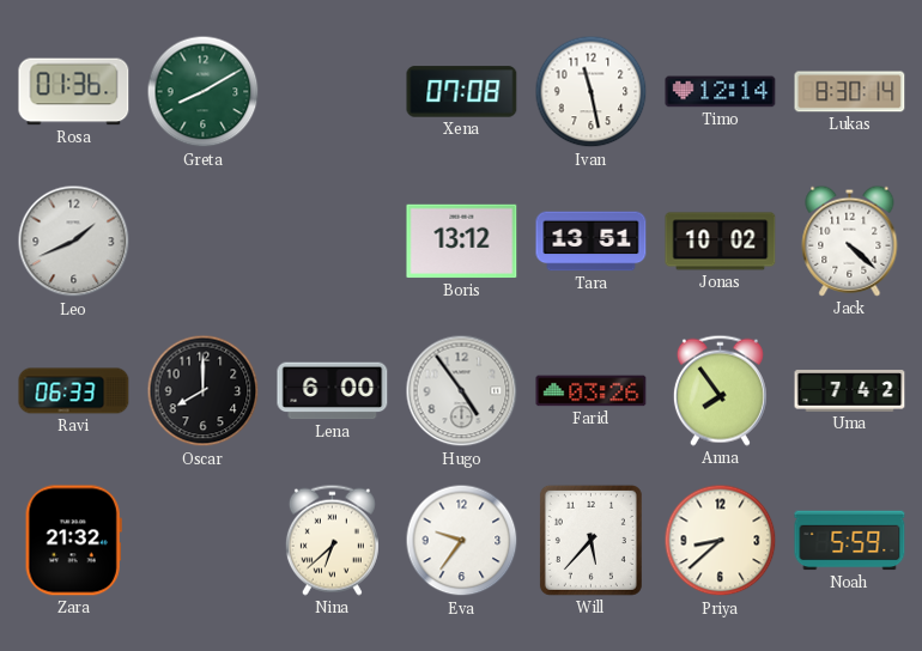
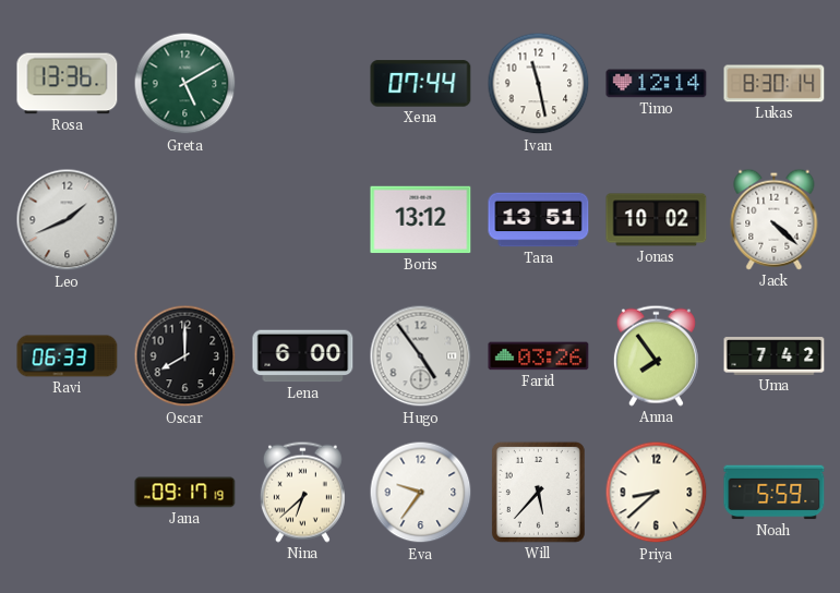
Rosa: 01:36 -> 13:36
Greta: 8:10 -> 5:10
Xena: 07:08 -> 07:44
Zara: 21:32 -> none
Jana: none -> 09:17
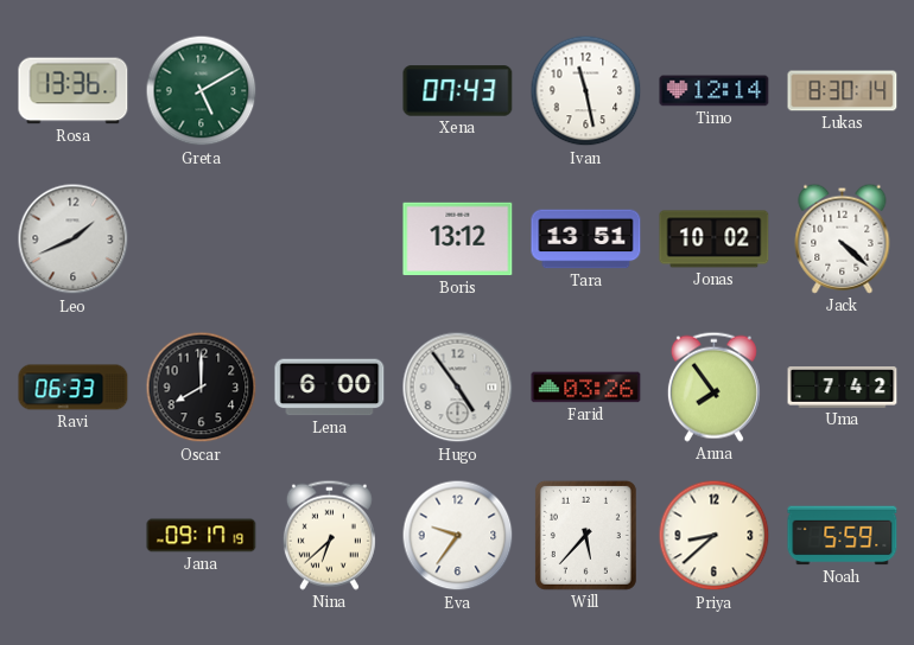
Xena: 07:44 -> 07:43
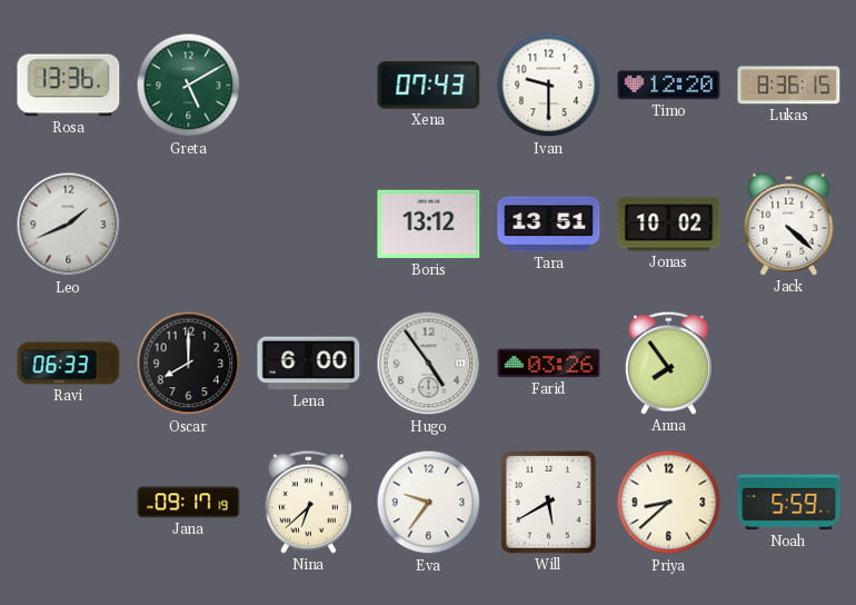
Ivan: 11:28 -> 9:30
Timo: 12:14 -> 12:20
Lukas: 8:30 -> 8:36
Uma: 7:42 -> none
Will: 5:37 -> 5:40
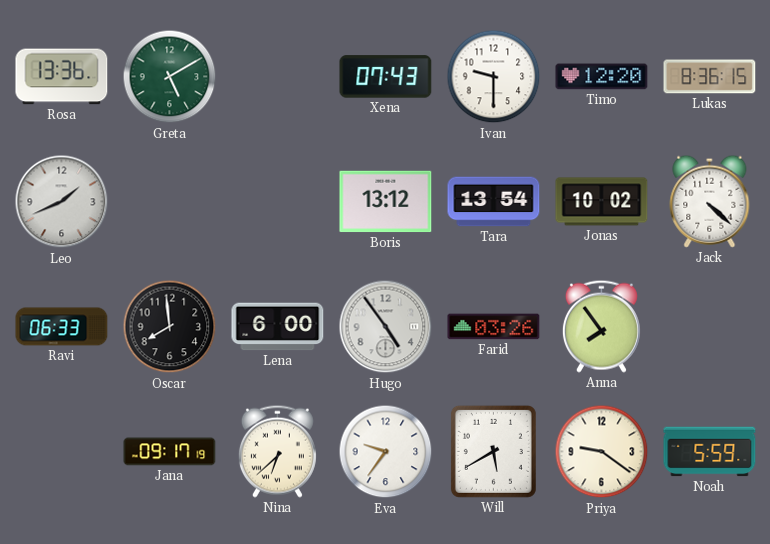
Tara: 13:51 -> 13:54
Oscar: 8:00 -> 7:59
Priya: 8:38 -> 9:21
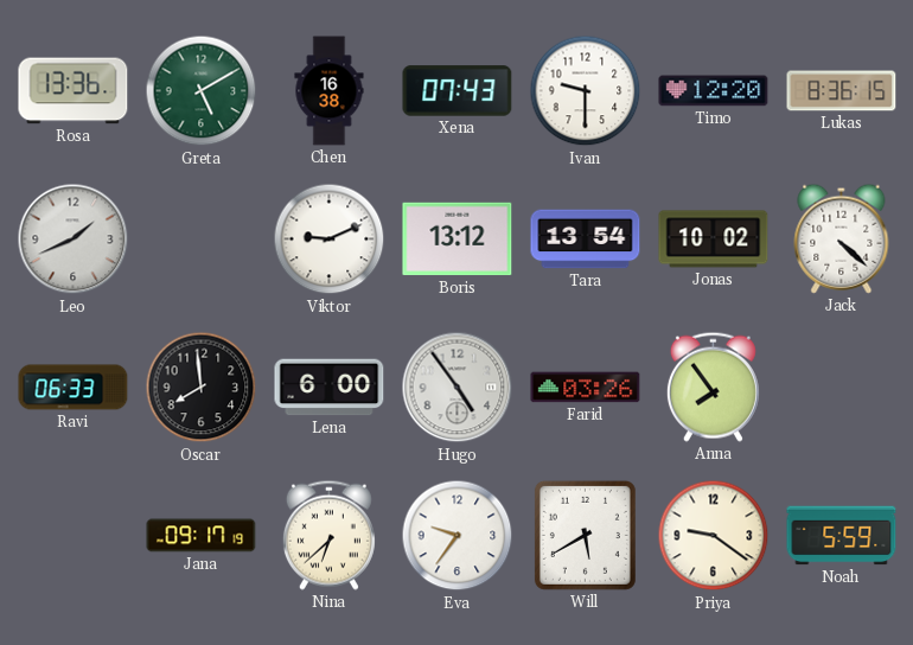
Chen: none -> 16:38
Viktor: none -> 9:11
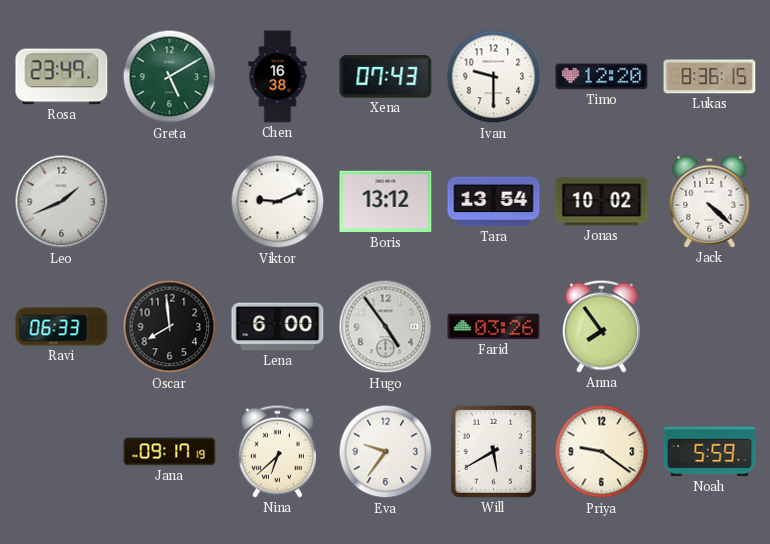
Rosa: 13:36 -> 23:49
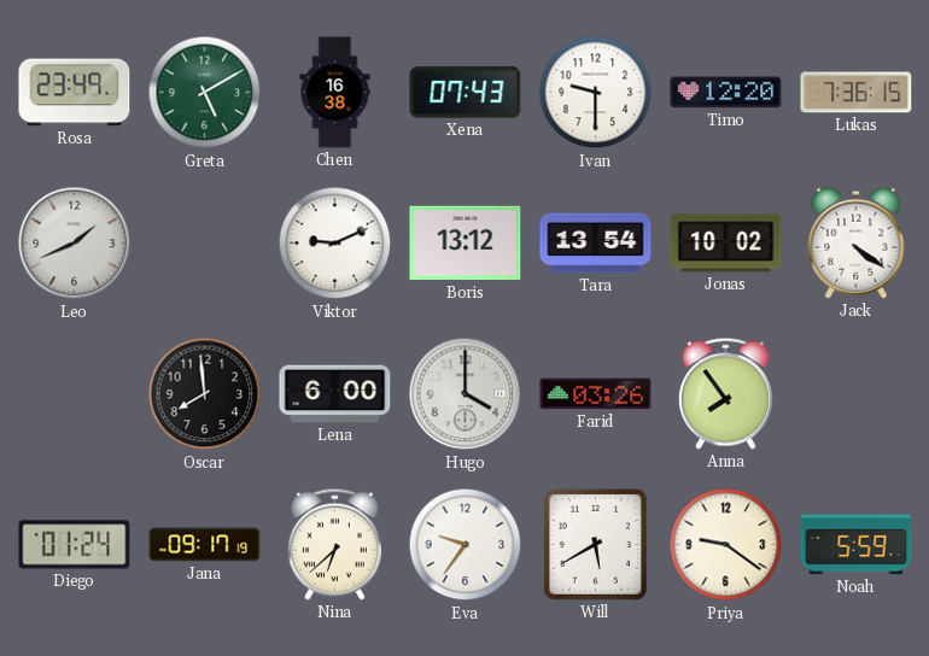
Lukas: 8:36 -> 7:36
Jack: 4:22 -> 4:21
Ravi: 06:33 -> none
Hugo: 4:54 -> 4:00
Diego: none -> 01:24
